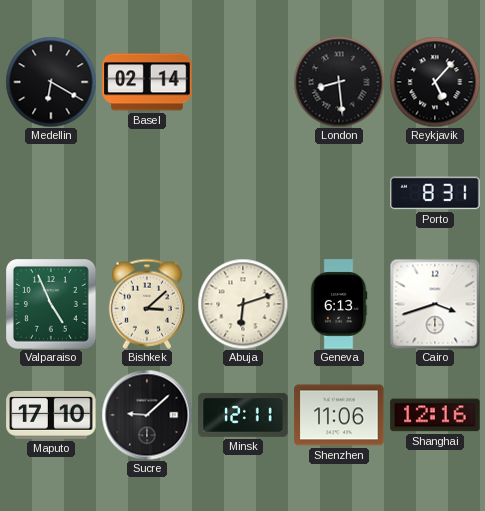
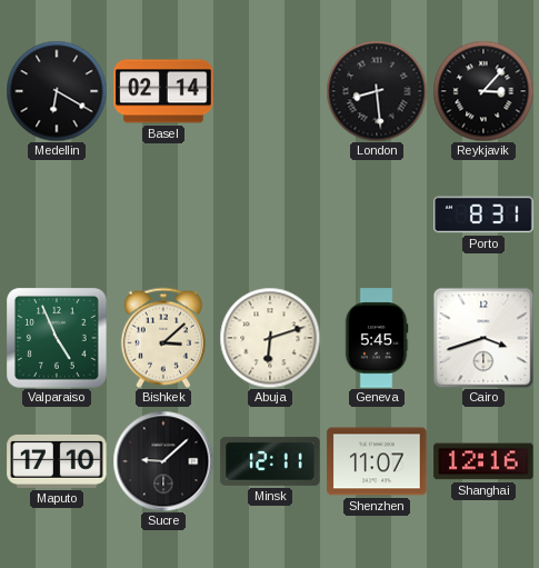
Reykjavik: 5:07 -> 3:07
Geneva: 6:13 -> 5:45
Shenzhen: 11:06 -> 11:07
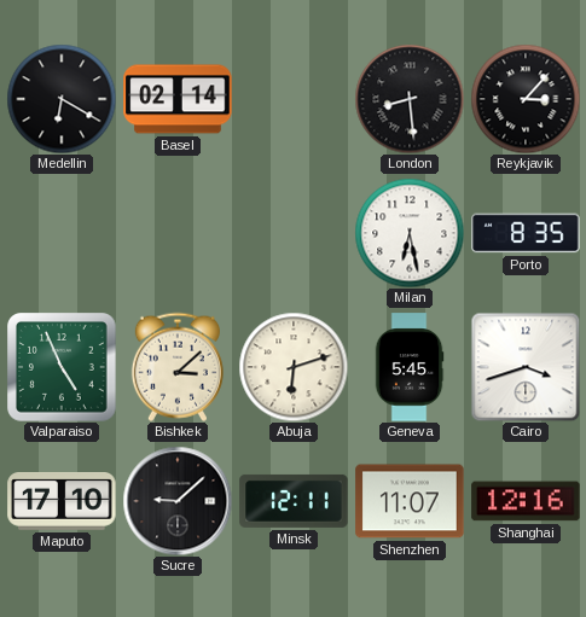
Milan: none -> 6:28
Porto: 8:31 -> 8:35
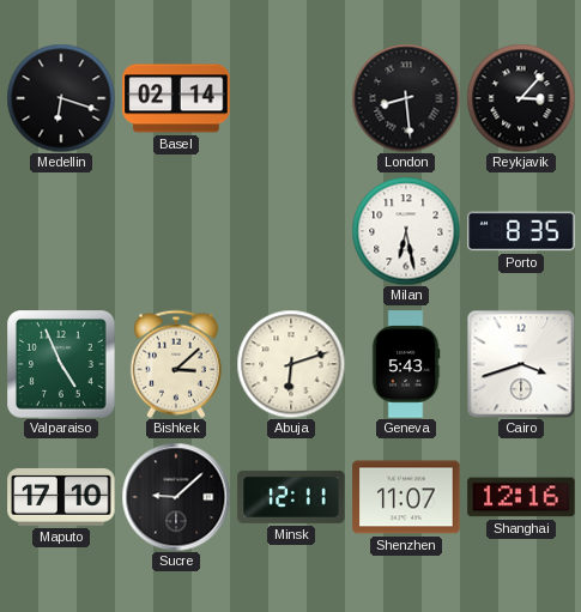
Medellin: 6:20 -> 6:18
Geneva: 5:45 -> 5:43
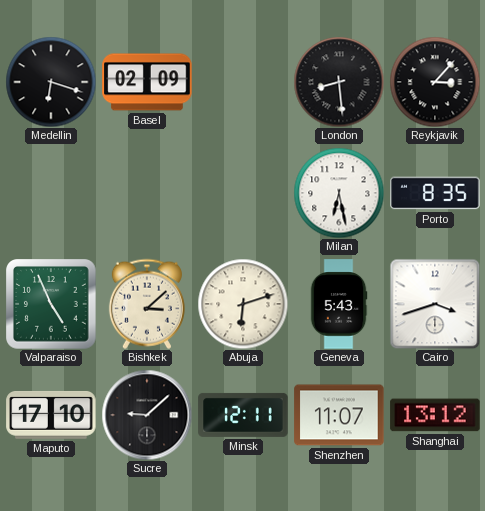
Basel: 02:14 -> 02:09
Shanghai: 12:16 -> 13:12
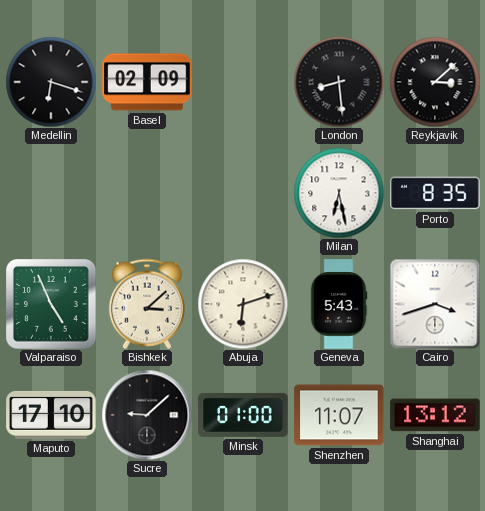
Reykjavik: 3:07 -> 3:08
Minsk: 12:11 -> 01:00
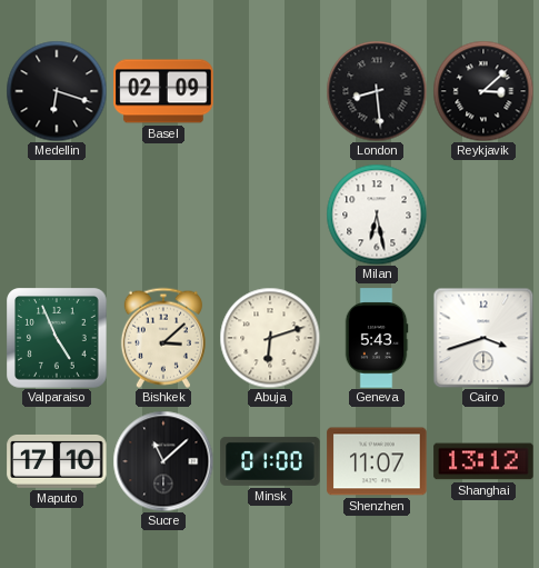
Porto: 8:35 -> none
Sucre: 9:08 -> 11:08
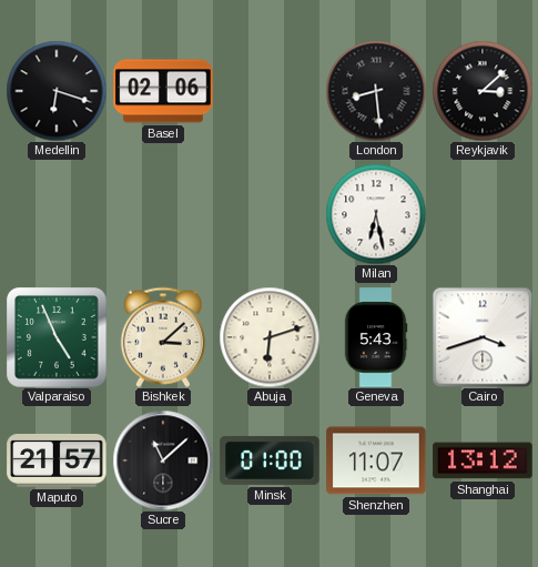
Basel: 02:09 -> 02:06
Maputo: 17:10 -> 21:57
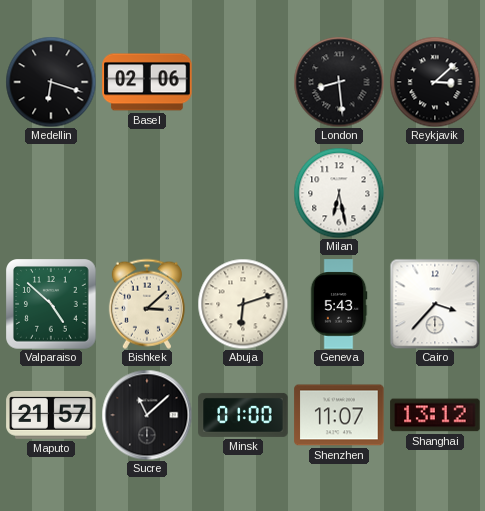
Valparaiso: 4:56 -> 4:52
Cairo: 3:42 -> 3:37
